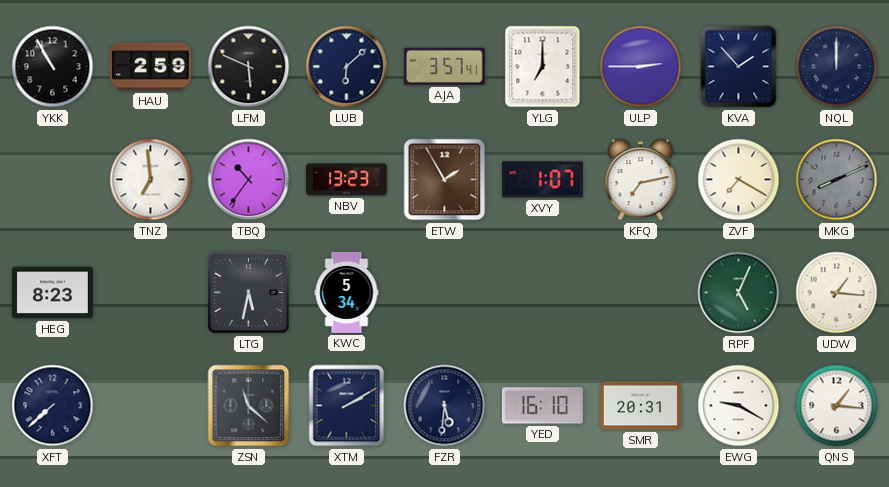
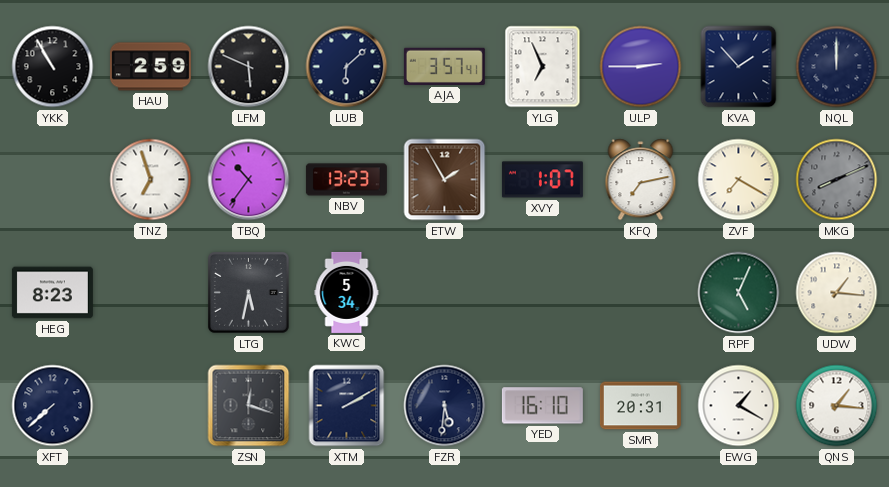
YLG: 7:00 -> 6:56
TNZ: 6:59 -> 6:57
ZSN: 11:22 -> 12:18
EWG: 9:20 -> 1:20
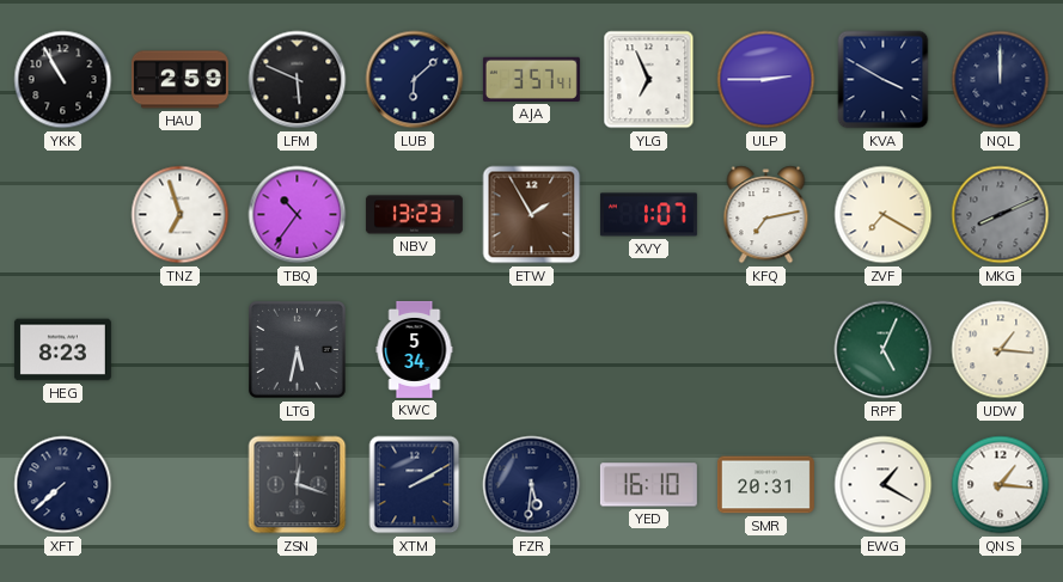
KVA: 1:53 -> 3:50
